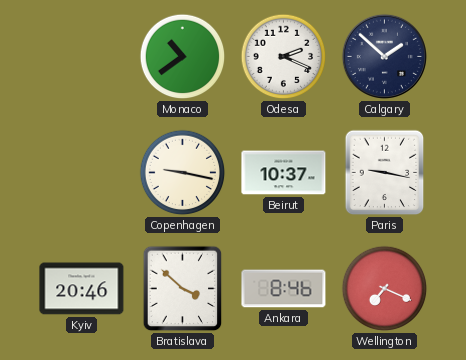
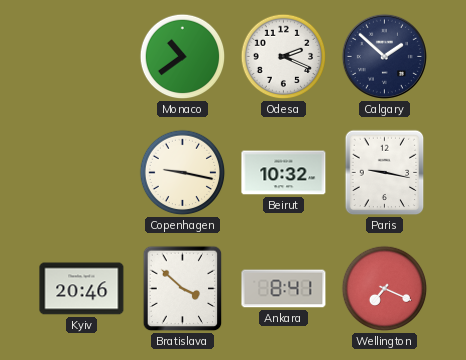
Beirut: 10:37 -> 10:32
Ankara: 8:46 -> 8:41
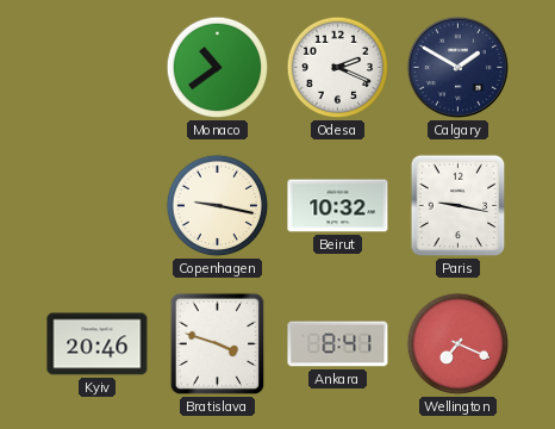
Calgary: 1:52 -> 1:50
Bratislava: 3:52 -> 3:48
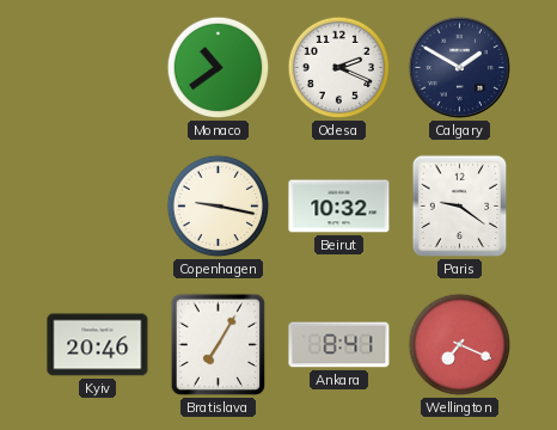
Paris: 9:17 -> 9:21
Bratislava: 3:48 -> 7:05
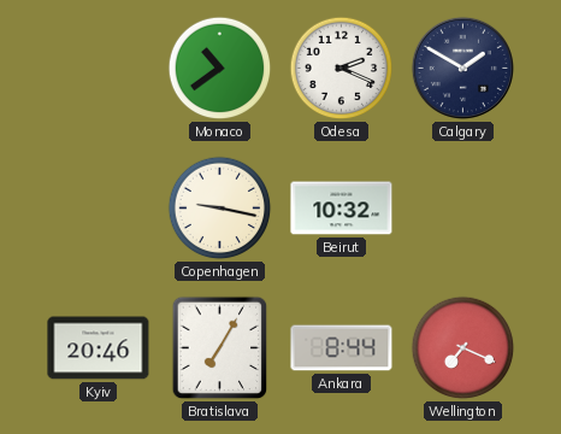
Paris: 9:21 -> none
Ankara: 8:41 -> 8:44
